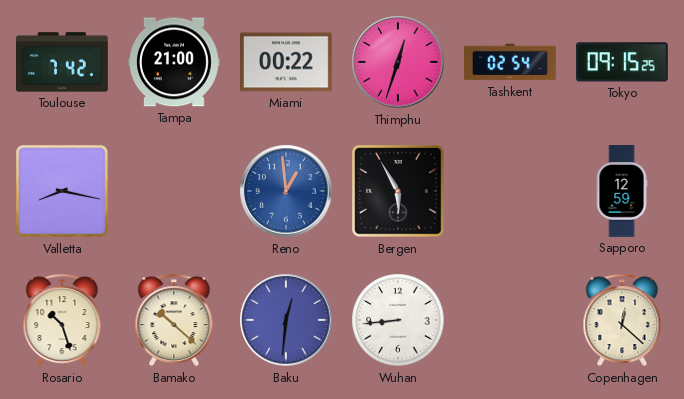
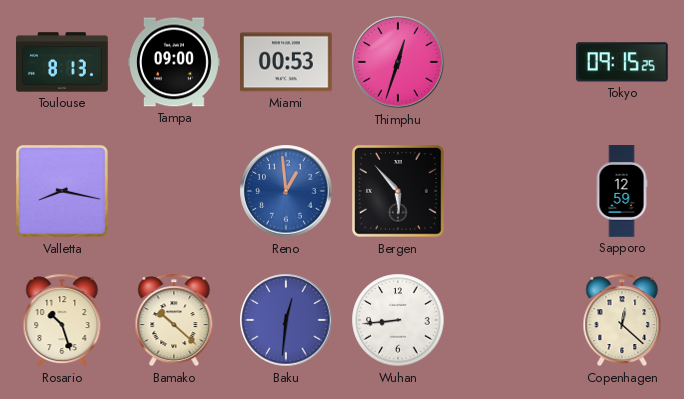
Toulouse: 7:42 -> 8:13
Tampa: 21:00 -> 09:00
Miami: 00:22 -> 00:53
Tashkent: 02:54 -> none
Bergen: 5:55 -> 5:53
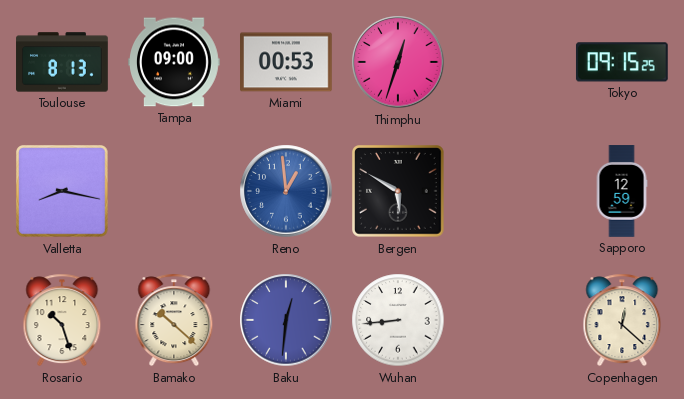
Bergen: 5:53 -> 5:50
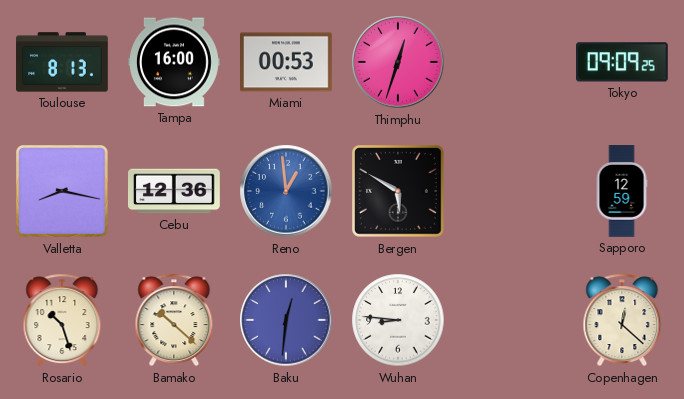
Tampa: 09:00 -> 16:00
Tokyo: 09:15 -> 09:09
Cebu: none -> 12:36
Wuhan: 8:44 -> 8:46
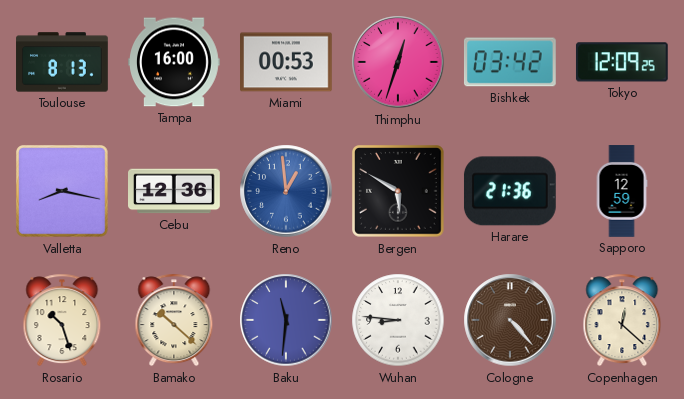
Bishkek: none -> 03:42
Tokyo: 09:09 -> 12:09
Harare: none -> 21:36
Baku: 12:31 -> 11:31
Cologne: none -> 4:23
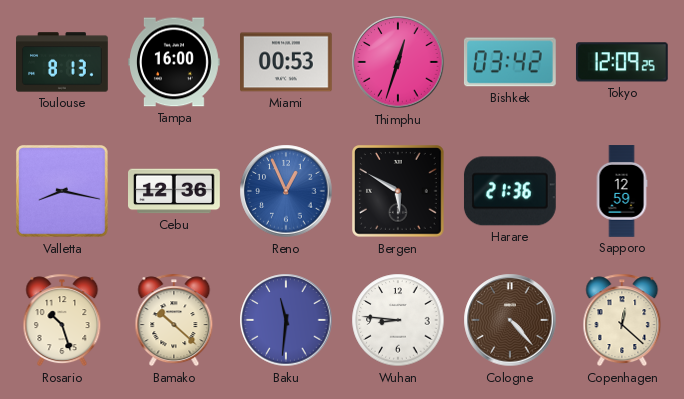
Reno: 12:59 -> 12:56
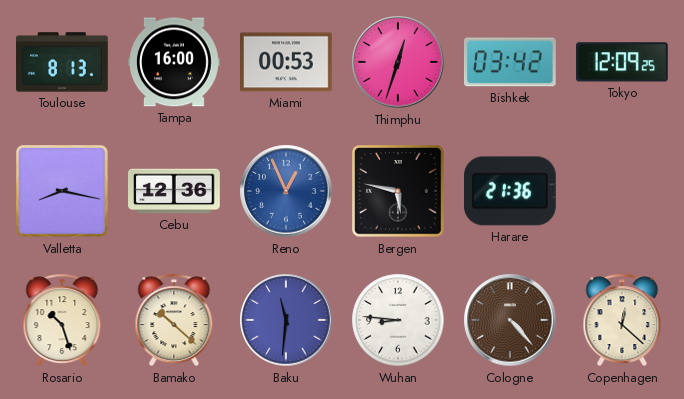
Bergen: 5:50 -> 5:47
Sapporo: 12:59 -> none
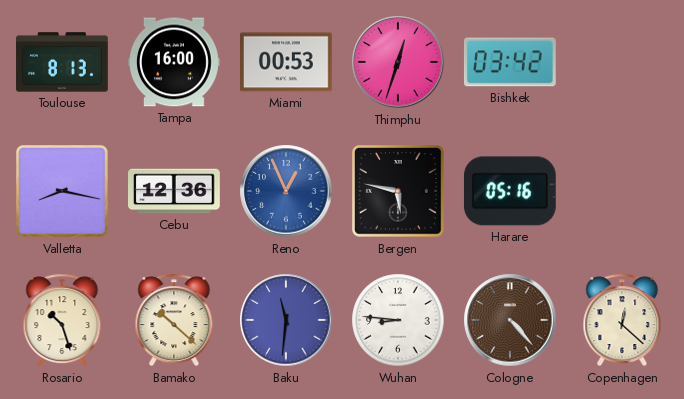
Tokyo: 12:09 -> none
Harare: 21:36 -> 05:16
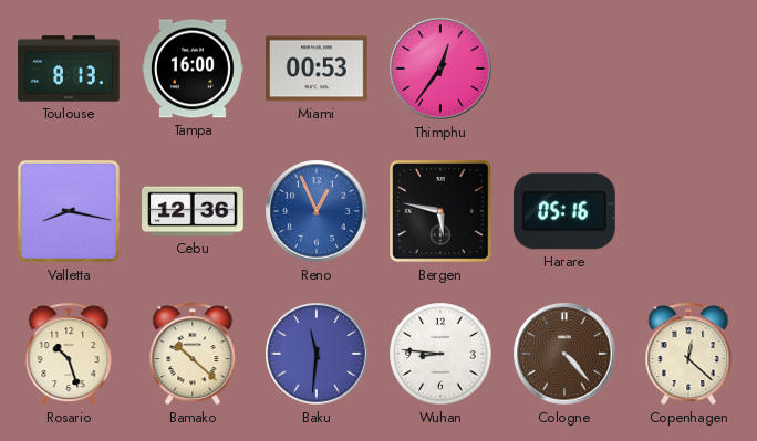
Thimphu: 12:33 -> 12:36
Bishkek: 03:42 -> none
